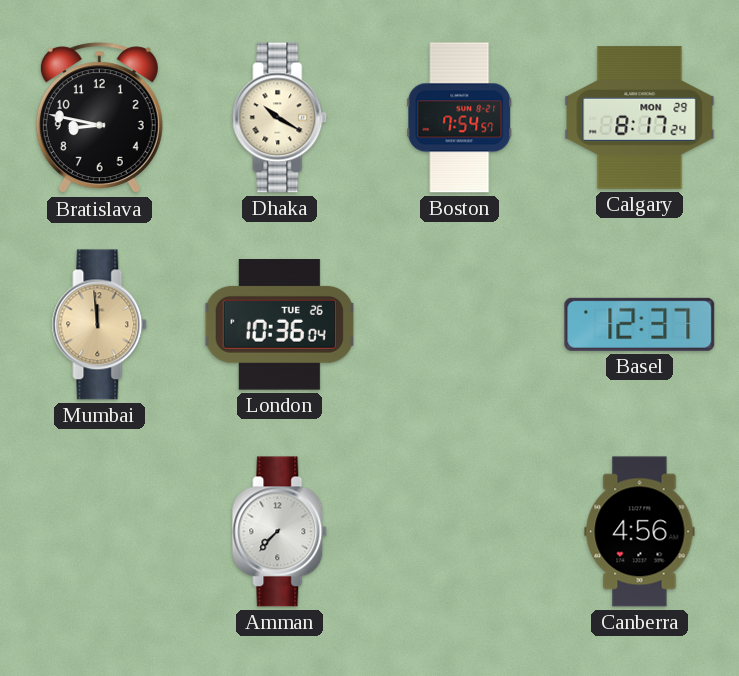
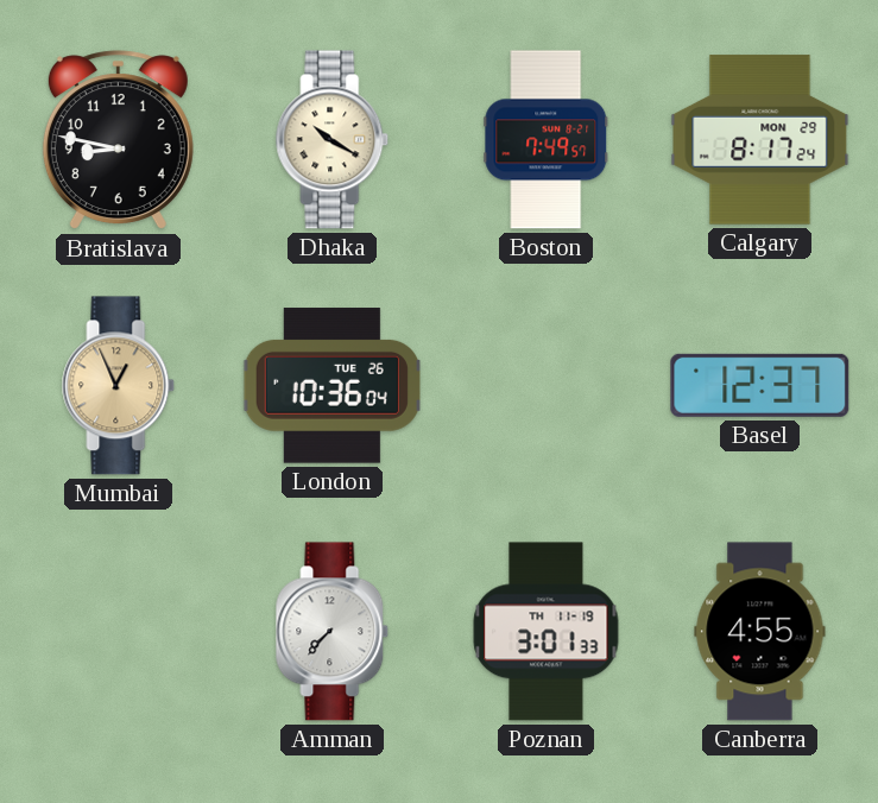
Boston: 7:54 -> 7:49
Mumbai: 11:59 -> 12:56
Poznan: none -> 3:01
Canberra: 4:56 -> 4:55
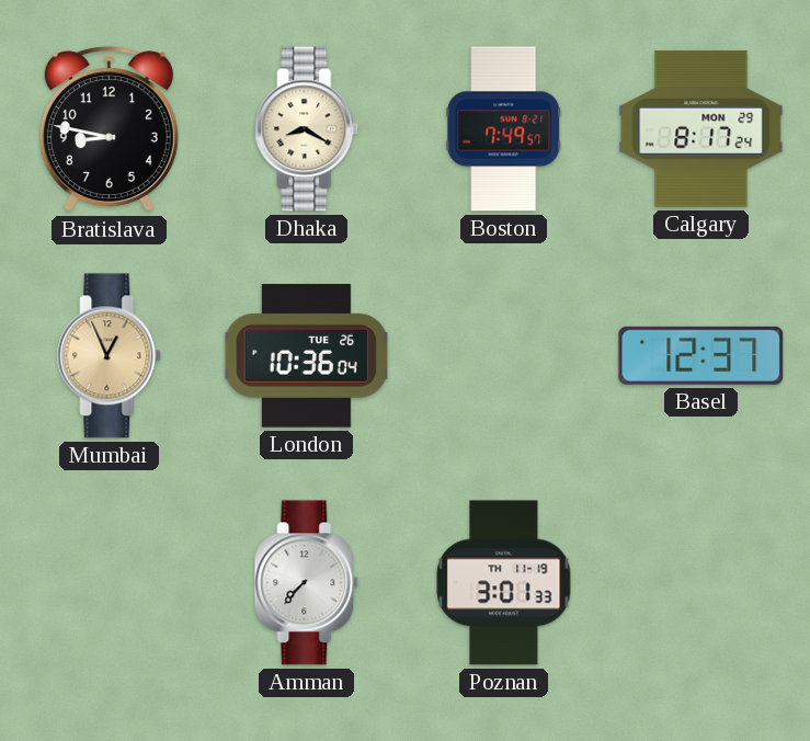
Dhaka: 10:20 -> 8:20
Canberra: 4:55 -> none
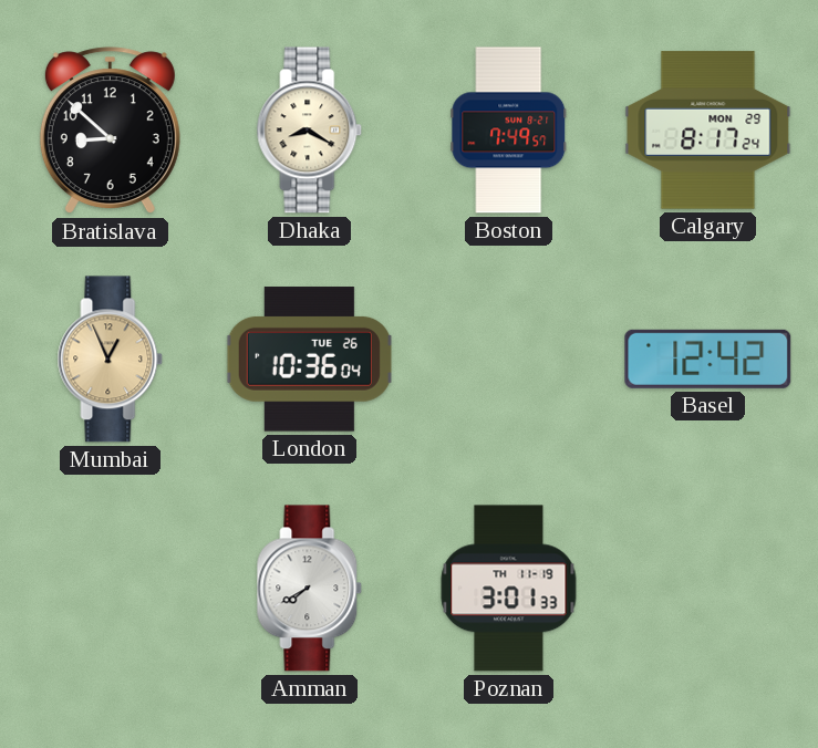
Bratislava: 8:47 -> 8:52
Basel: 12:37 -> 12:42
Amman: 7:37 -> 7:40
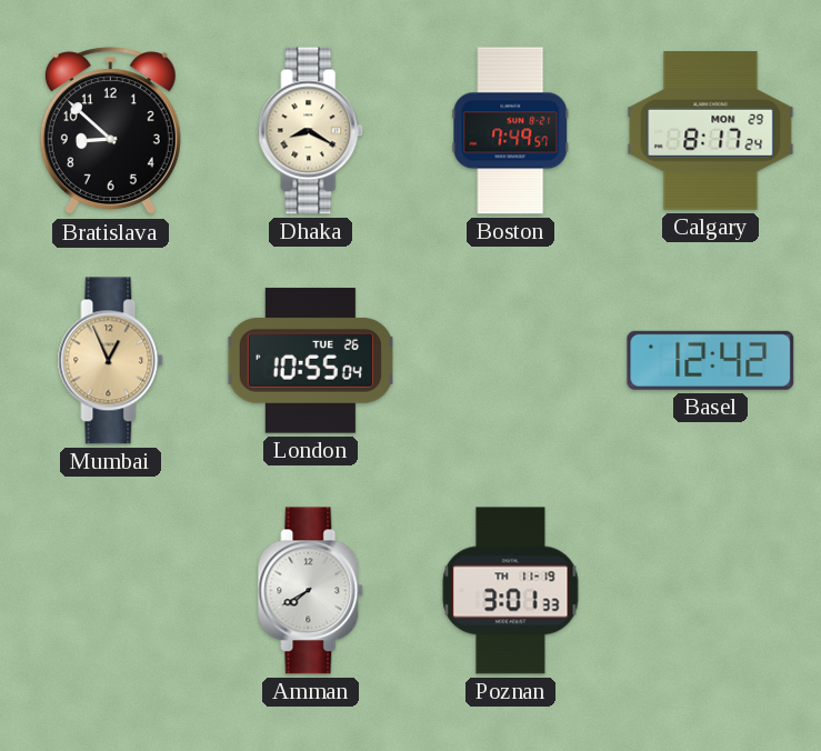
London: 10:36 -> 10:55
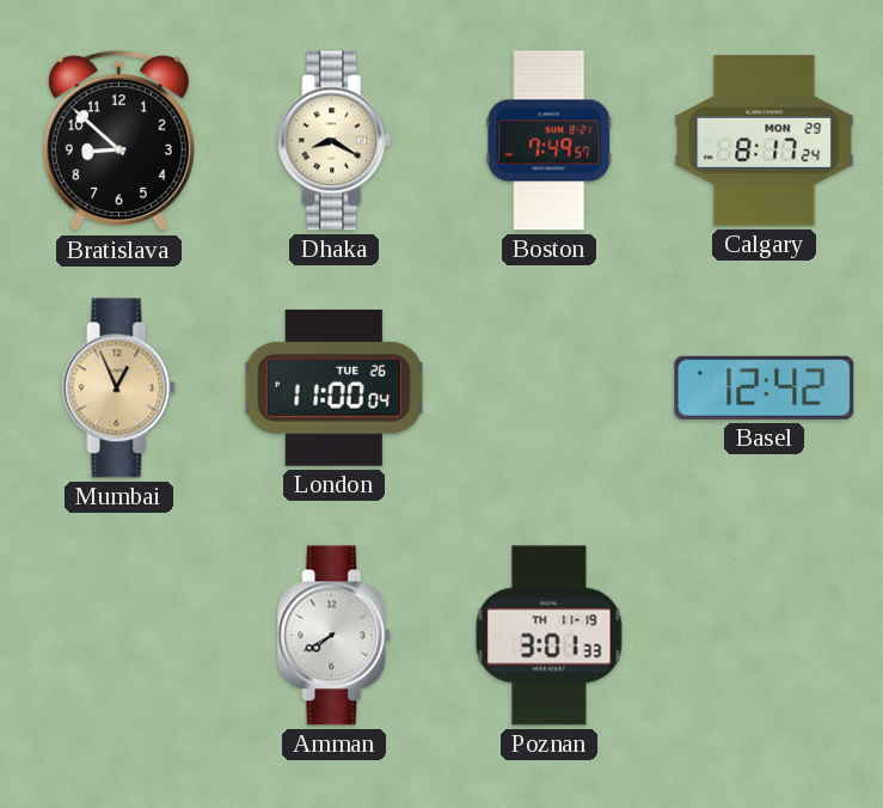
London: 10:55 -> 11:00
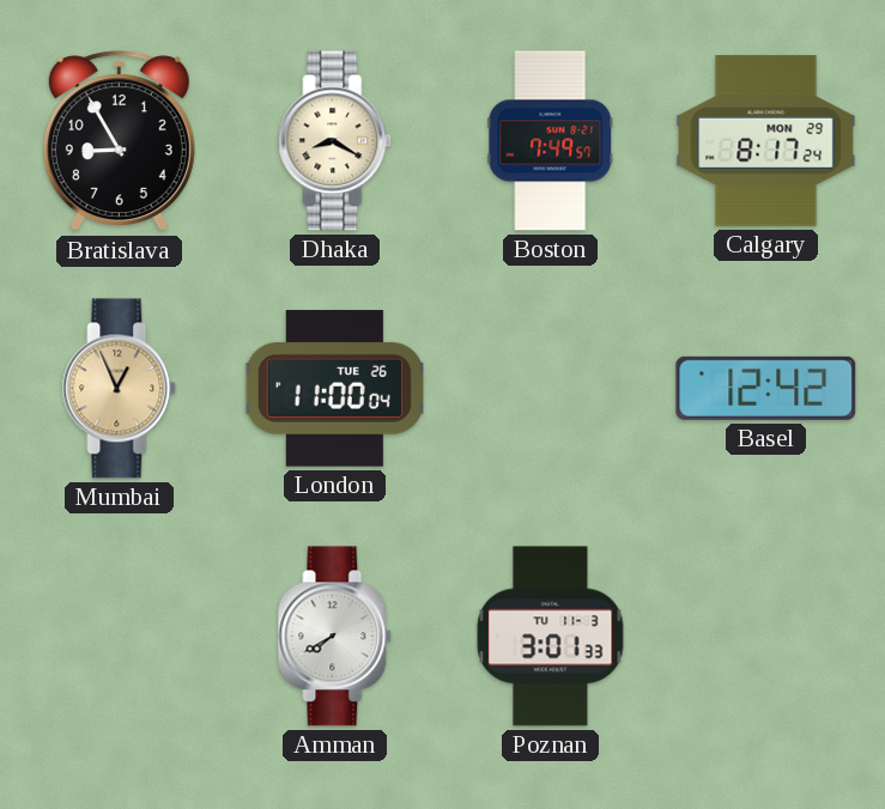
Bratislava: 8:52 -> 8:55
Poznan date: TH 11-19 -> TU 11-3
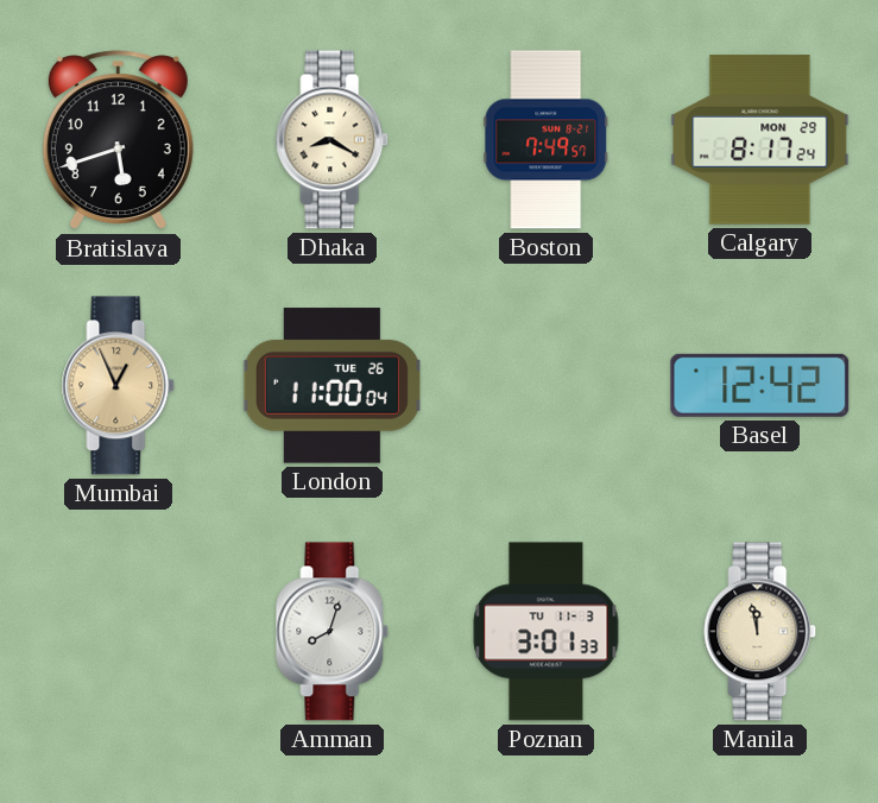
Bratislava: 8:55 -> 5:42
Amman: 7:40 -> 8:03
Manila: none -> 11:58
